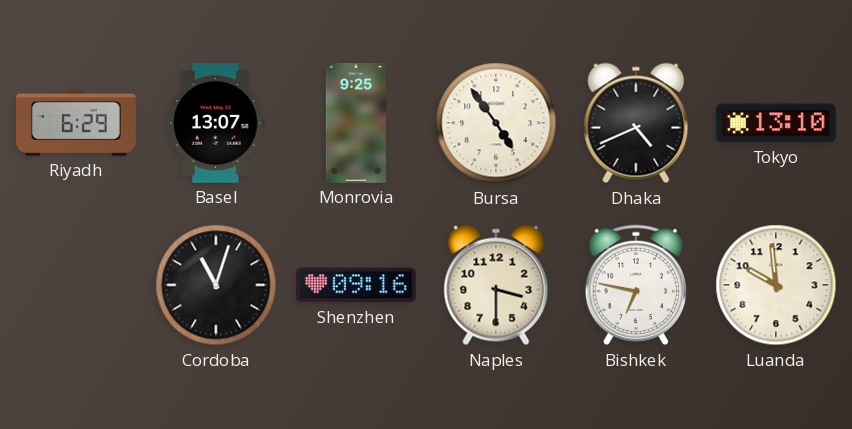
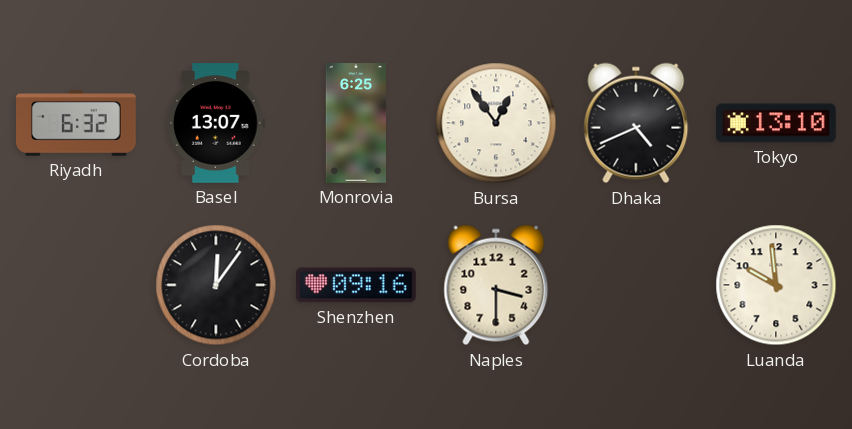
Riyadh: 6:29 -> 6:32
Monrovia: 9:25 -> 6:25
Bursa: 4:54 -> 12:54
Cordoba: 11:03 -> 12:06
Bishkek: 6:47 -> none
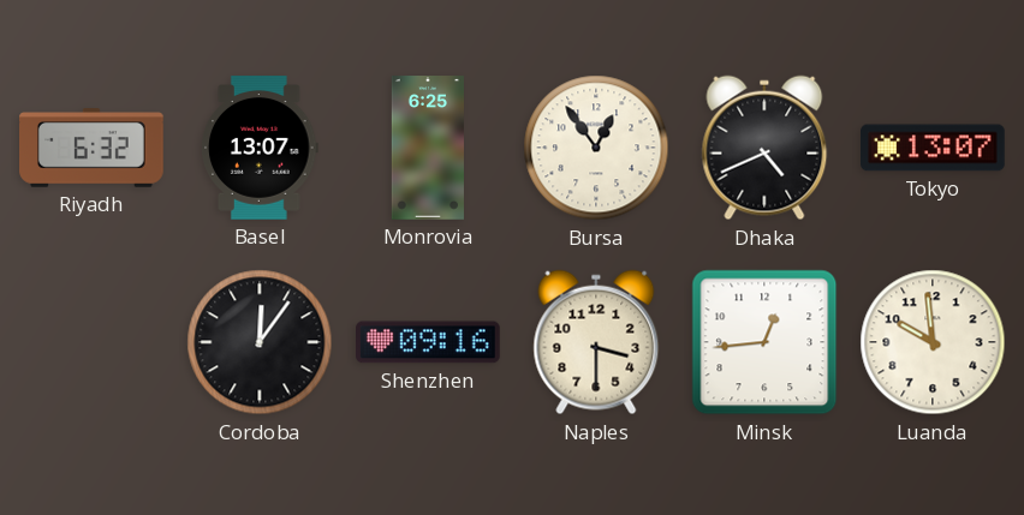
Tokyo: 13:10 -> 13:07
Minsk: none -> 12:44
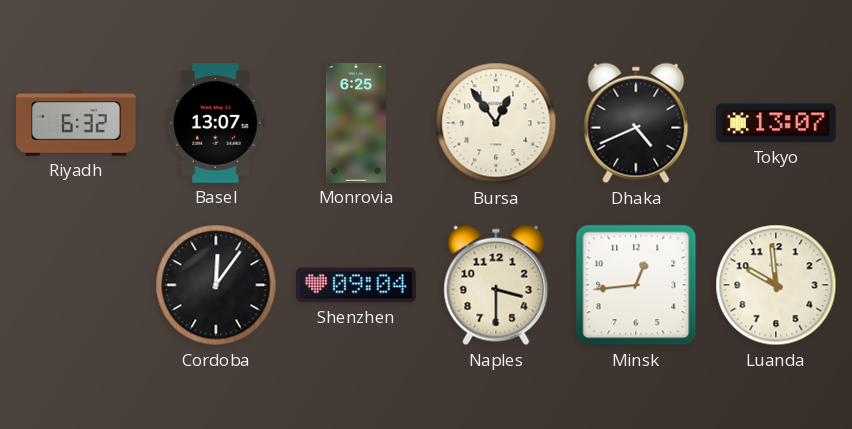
Shenzhen: 09:16 -> 09:04
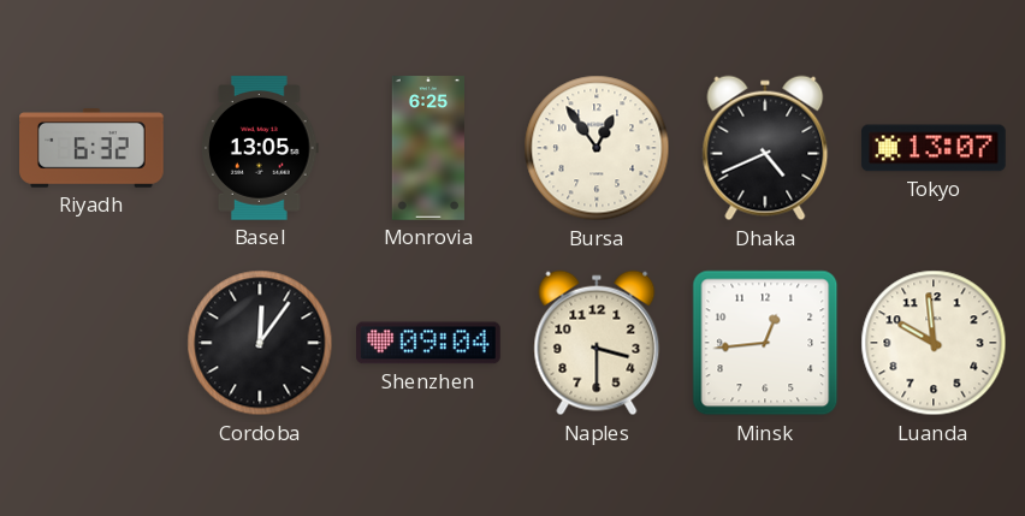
Basel: 13:07 -> 13:05
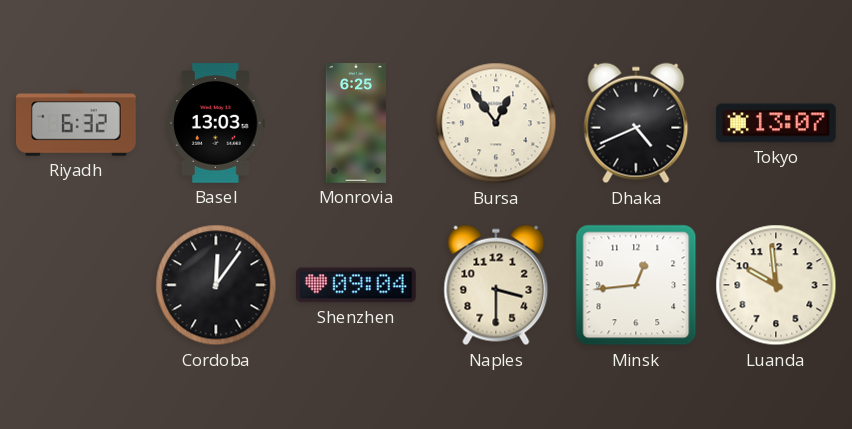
Basel: 13:05 -> 13:03
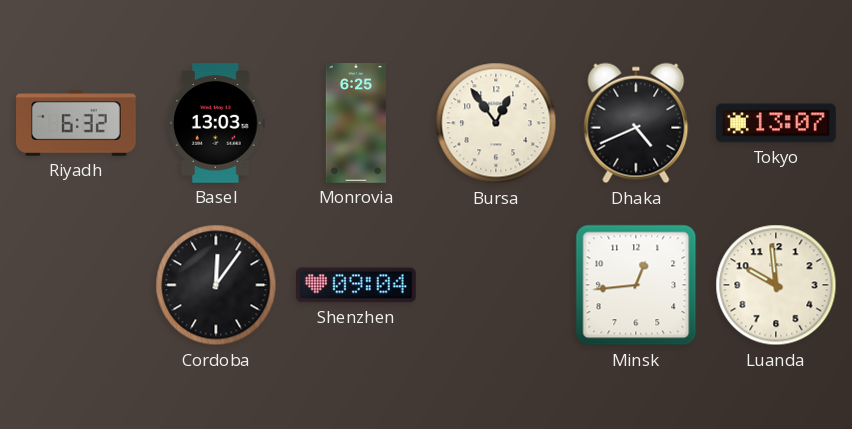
Naples: 3:30 -> none
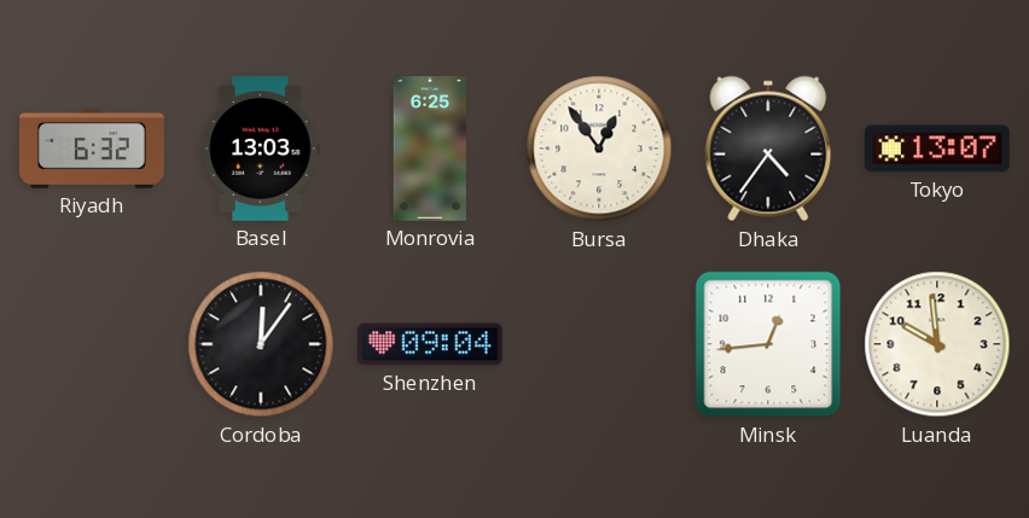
Dhaka: 4:41 -> 4:36
